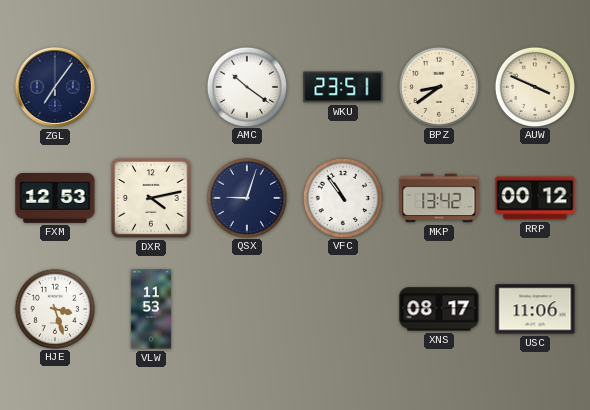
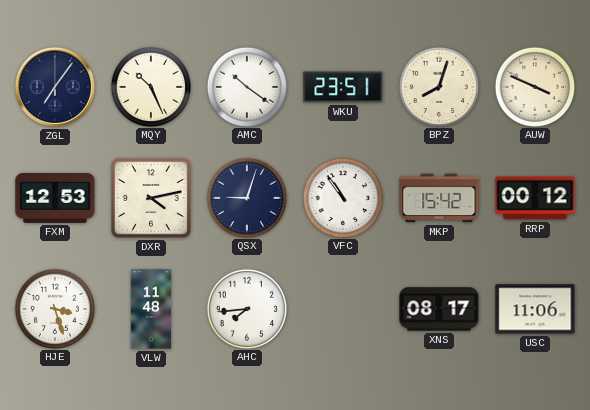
MQY: none -> 10:26
BPZ: 8:39 -> 8:03
MKP: 13:42 -> 15:42
VLW: 11:53 -> 11:48
AHC: none -> 7:44
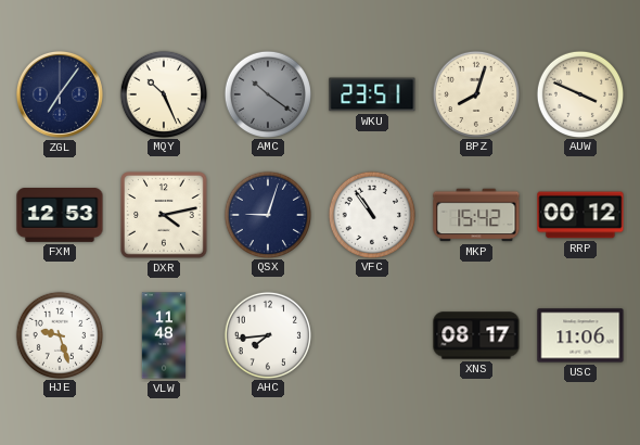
AMC dial: white -> grey
HJE: 3:27 -> 9:27
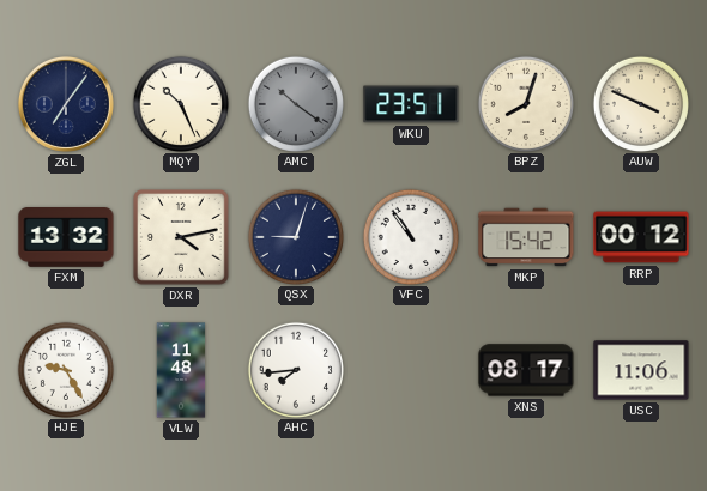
FXM: 12:53 -> 13:32
HJE: 9:27 -> 9:25
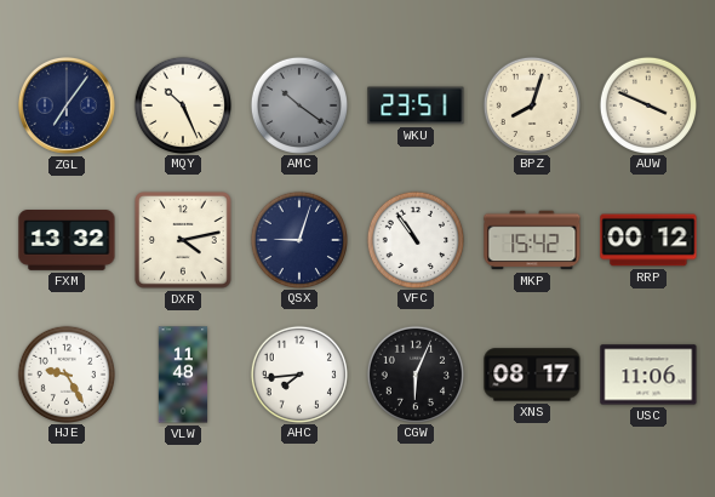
CGW: none -> 6:04
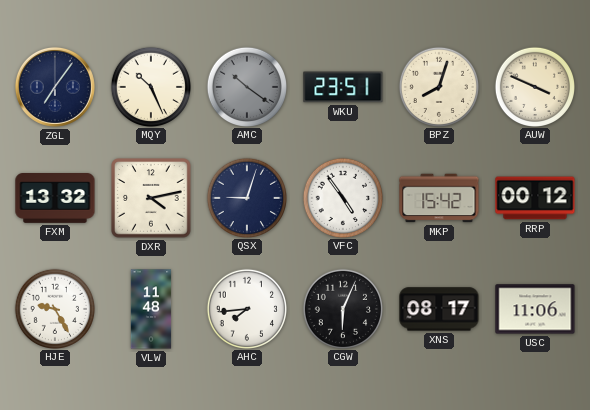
VFC: 10:54 -> 4:54
